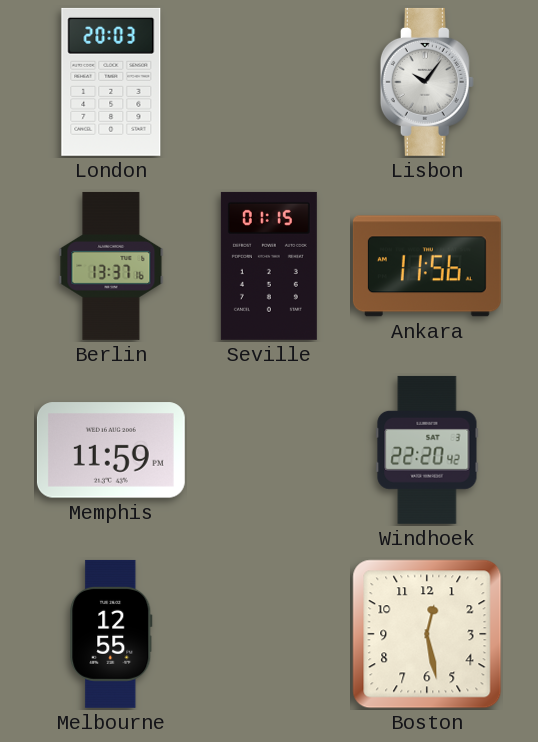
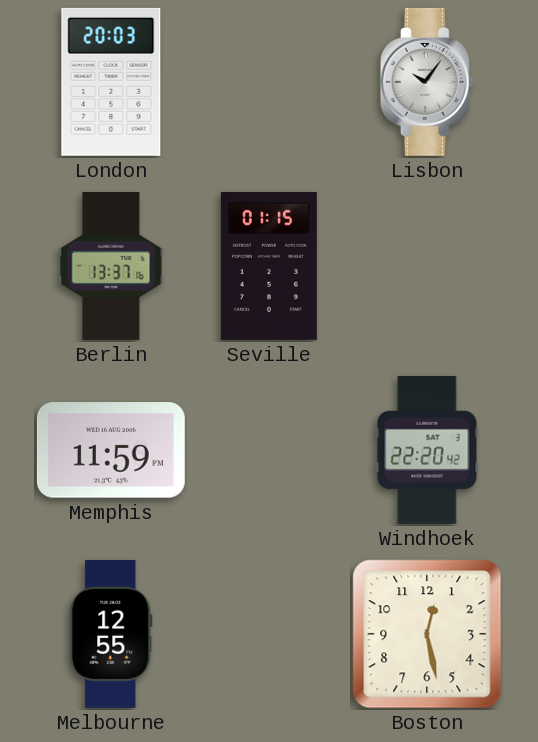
Ankara: 11:56 -> none
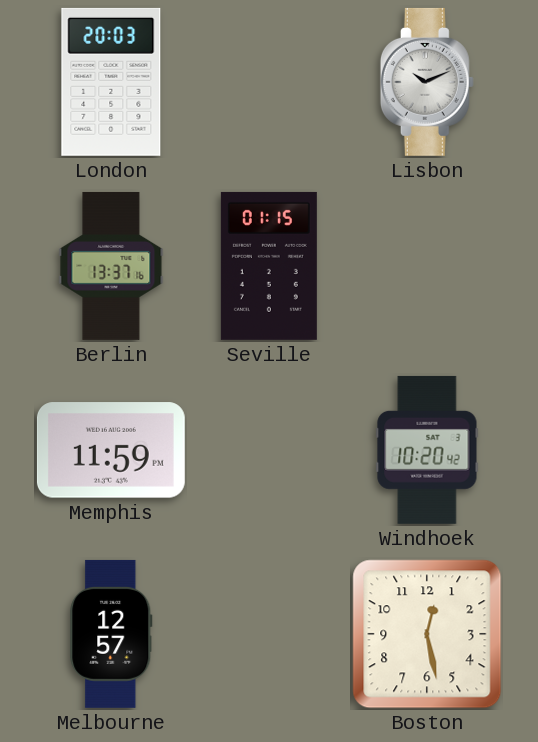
Lisbon: 10:06 -> 10:11
Windhoek: 22:20 -> 10:20
Melbourne: 12:55 -> 12:57
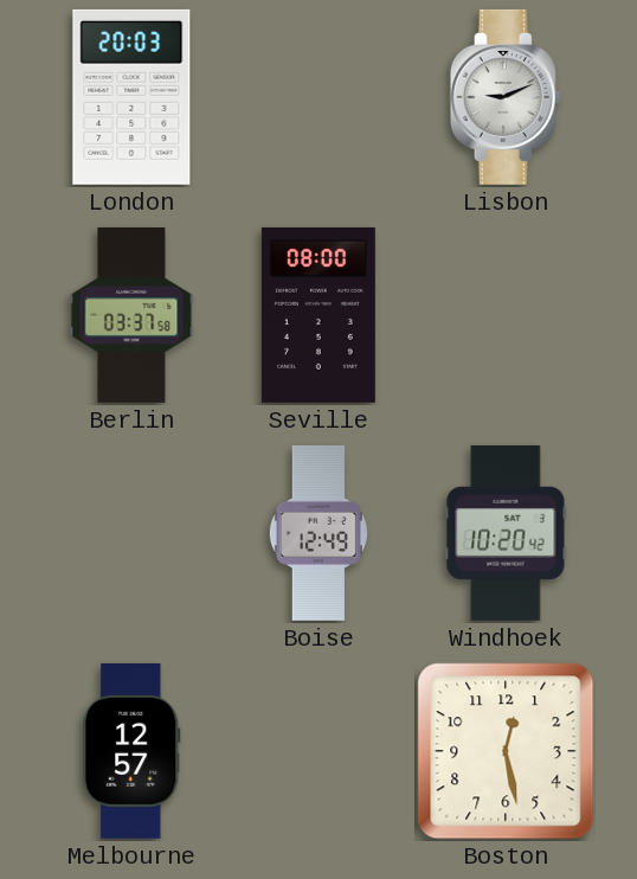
Lisbon: 10:11 -> 9:11
Berlin: 13:37 -> 03:37
Seville: 01:15 -> 08:00
Memphis: 11:59 -> none
Boise: none -> 12:49
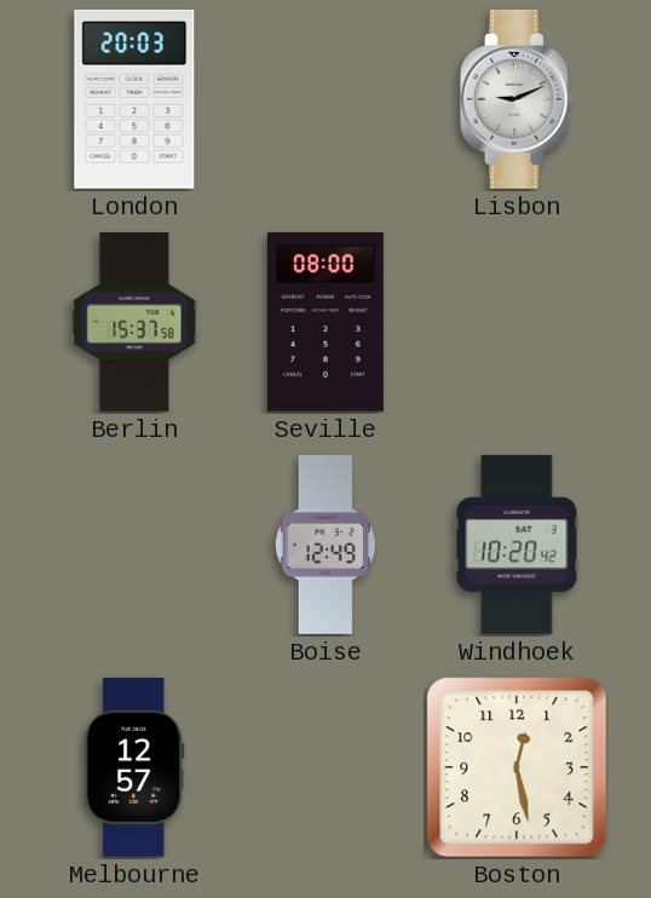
Berlin: 03:37 -> 15:37
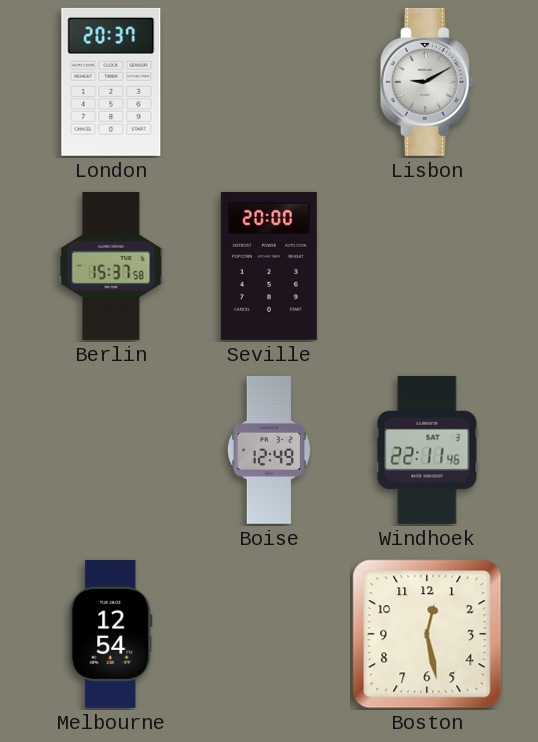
London: 20:03 -> 20:37
Lisbon: 9:11 -> 9:10
Seville: 08:00 -> 20:00
Windhoek: 10:20 -> 22:11
Melbourne: 12:57 -> 12:54
